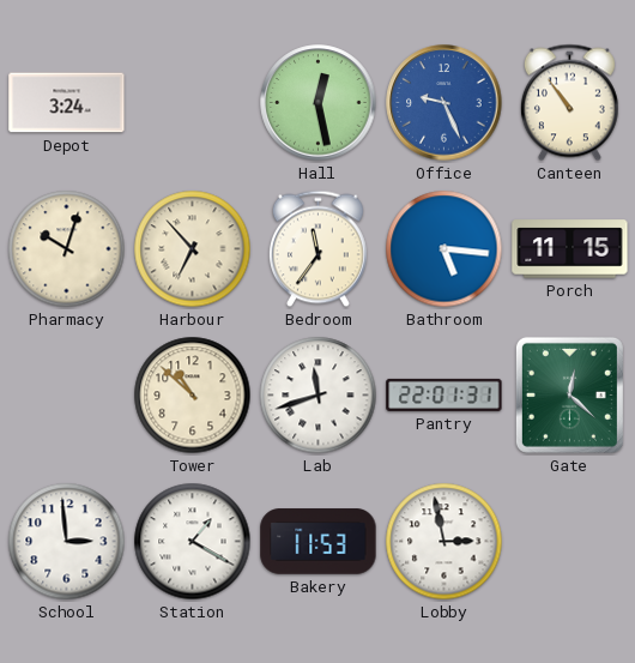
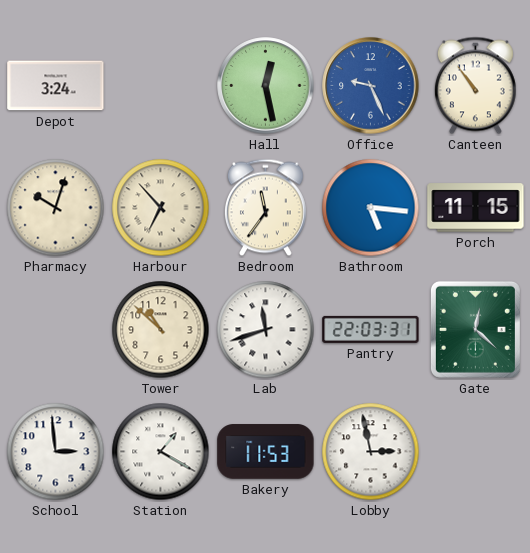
Pantry: 22:01 -> 22:03
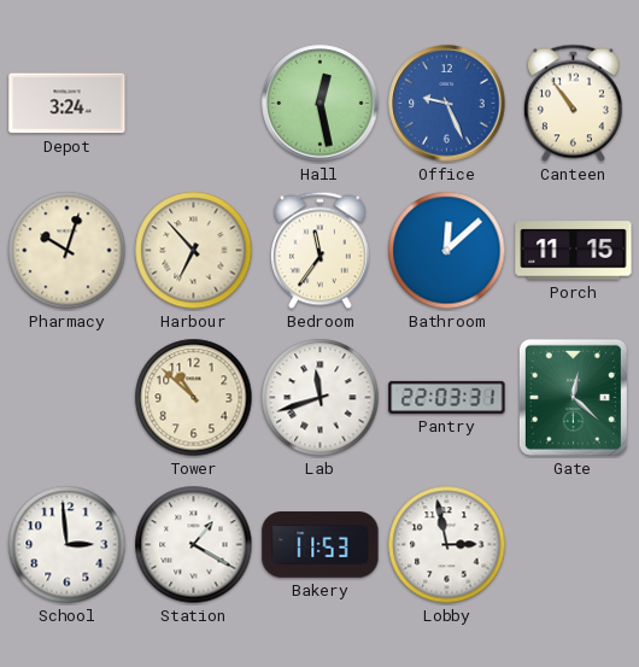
Bathroom: 5:16 -> 12:08
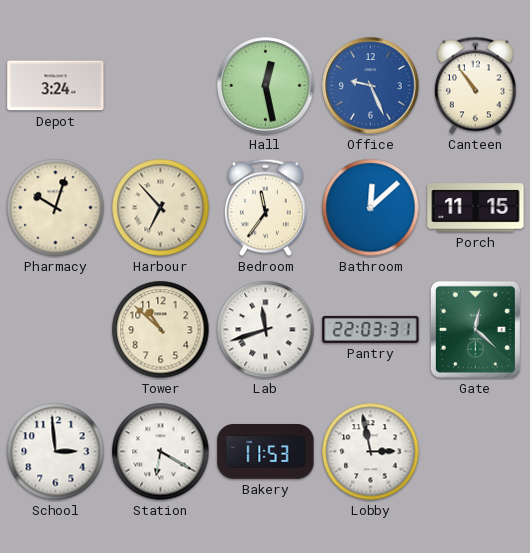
Station: 1:20 -> 6:20
